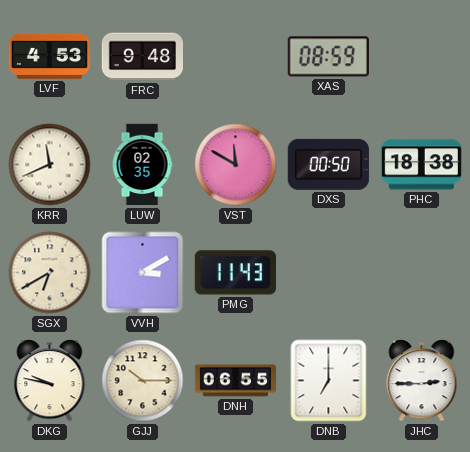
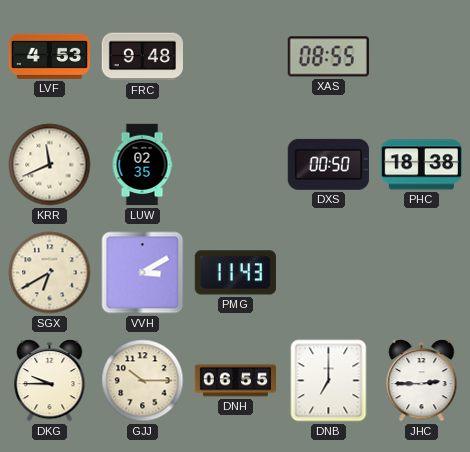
XAS: 08:59 -> 08:55
VST: 11:50 -> none
DKG: 9:47 -> 9:45
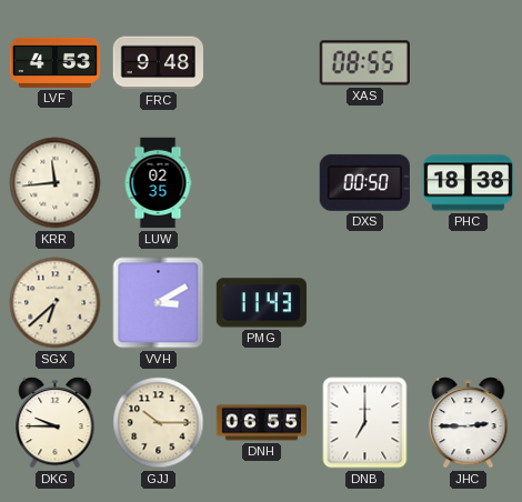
KRR: 11:41 -> 11:44
SGX: 6:40 -> 6:38
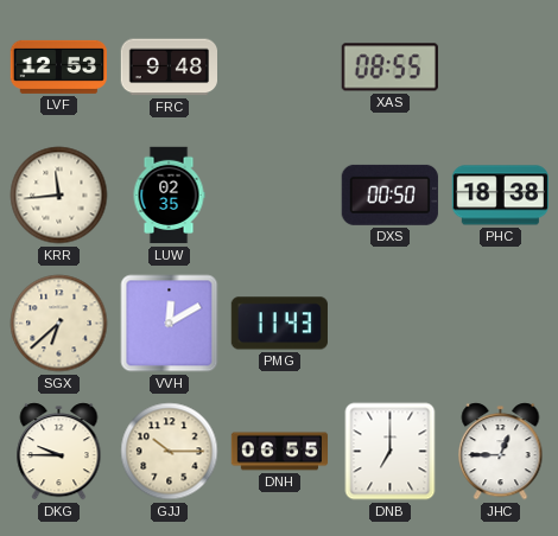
LVF: 4:53 -> 12:53
VVH: 3:10 -> 12:10
JHC: 2:45 -> 12:45
